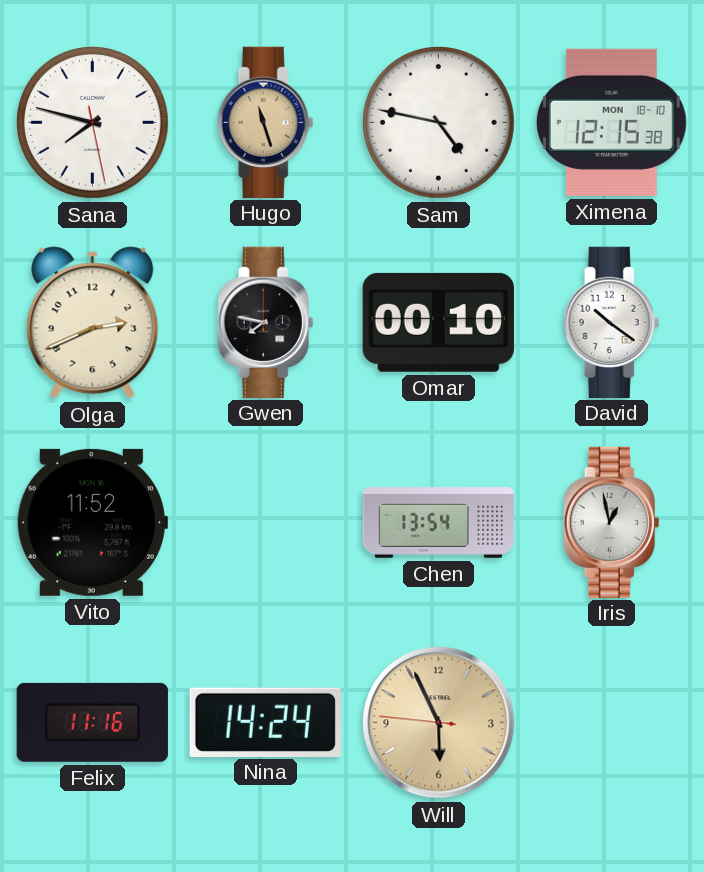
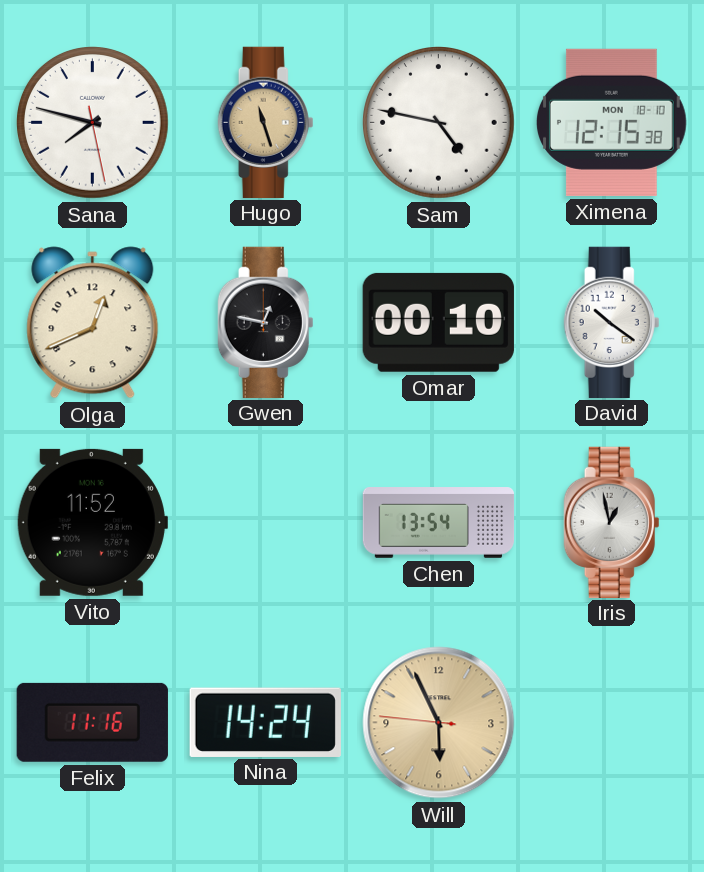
Olga: 2:41 -> 12:41
Gwen: 7:47 -> 12:47
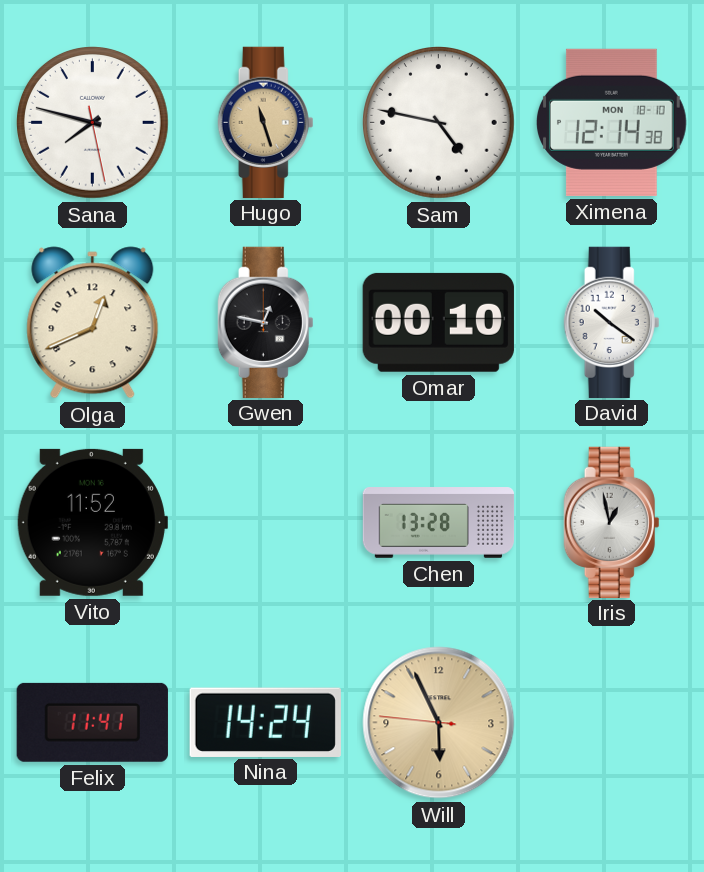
Ximena: 12:15 -> 12:14
Chen: 13:54 -> 13:28
Felix: 11:16 -> 11:41
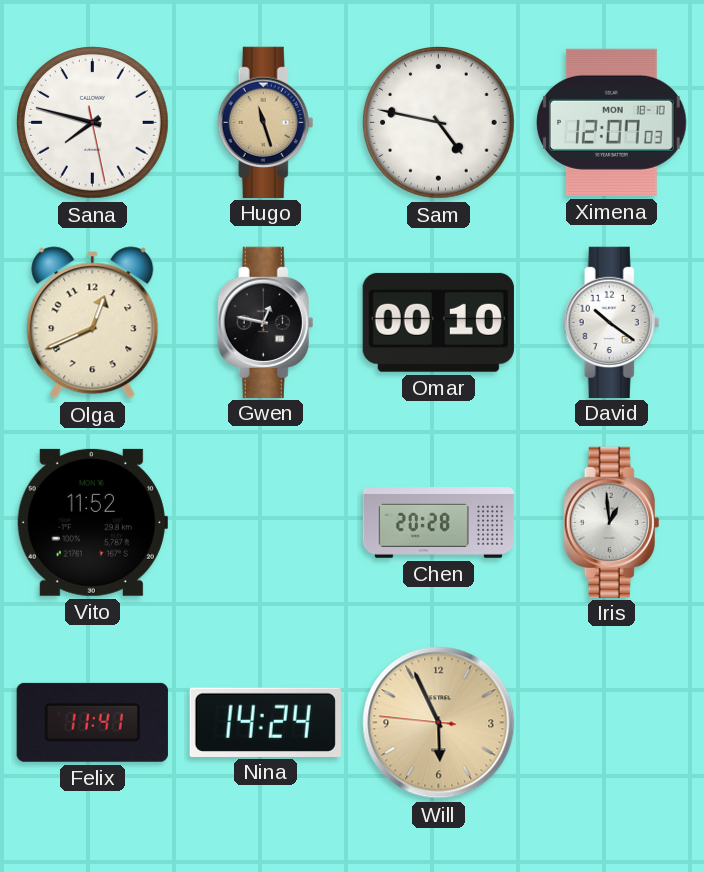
Ximena: 12:14 -> 12:07
Chen: 13:28 -> 20:28
Iris: 12:58 -> 12:59
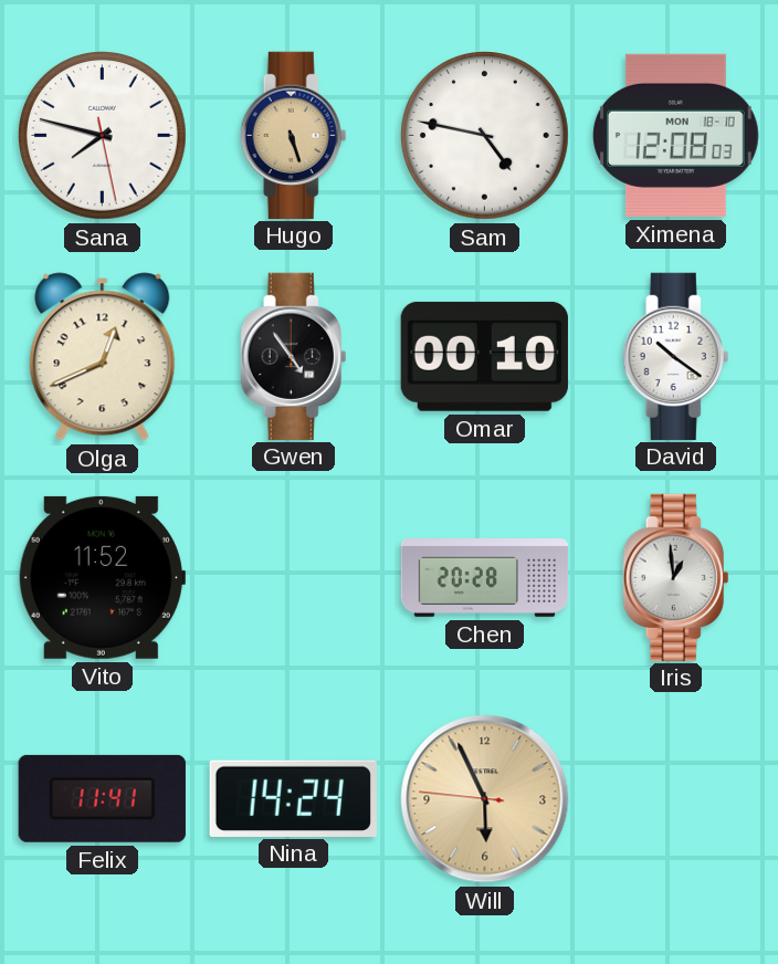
Hugo: 11:27 -> 5:27
Ximena: 12:07 -> 12:08
Gwen: 12:47 -> 4:54
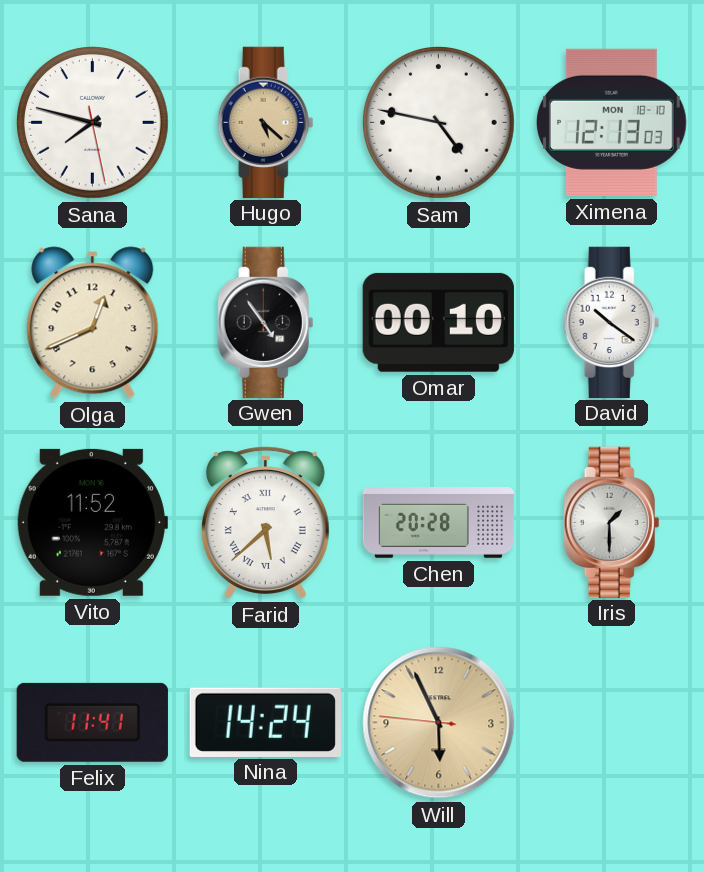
Hugo: 5:27 -> 5:22
Ximena: 12:08 -> 12:13
Farid: none -> 5:38
Iris: 12:59 -> 1:30
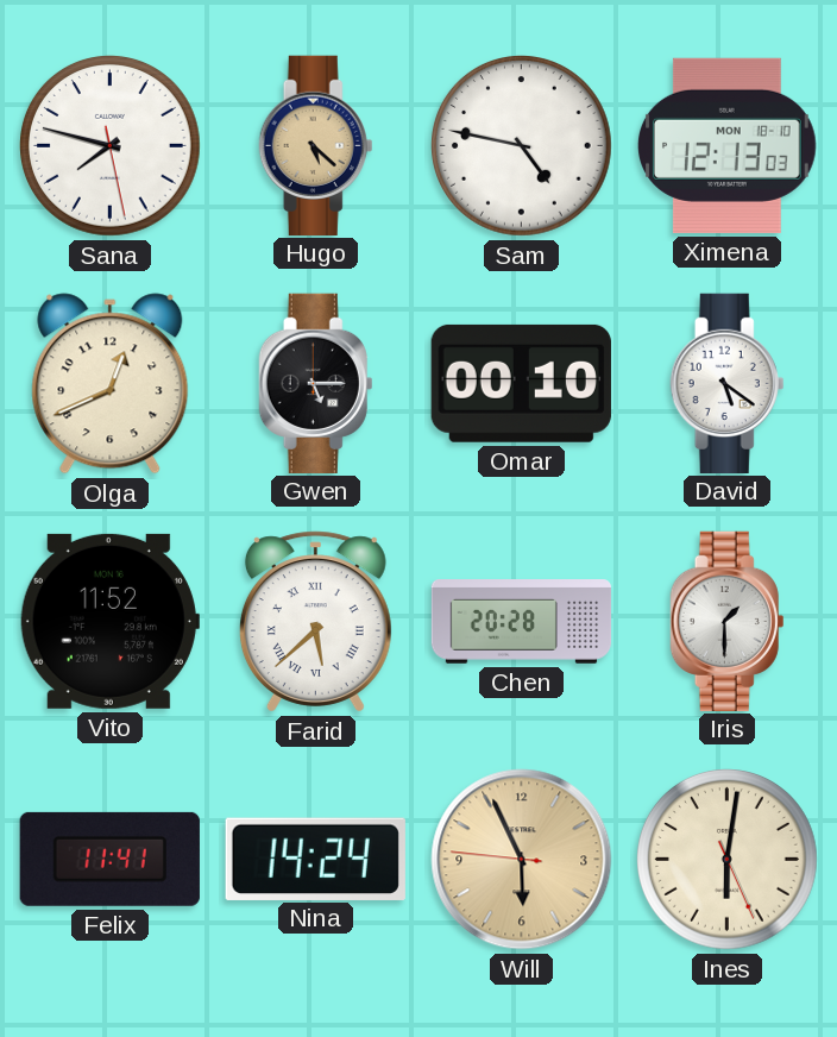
Gwen: 4:54 -> 5:15
David: 10:21 -> 5:21
Ines: none -> 6:01
